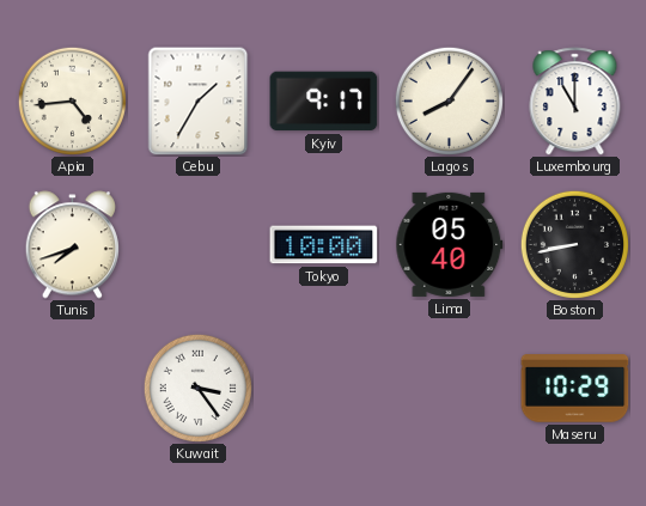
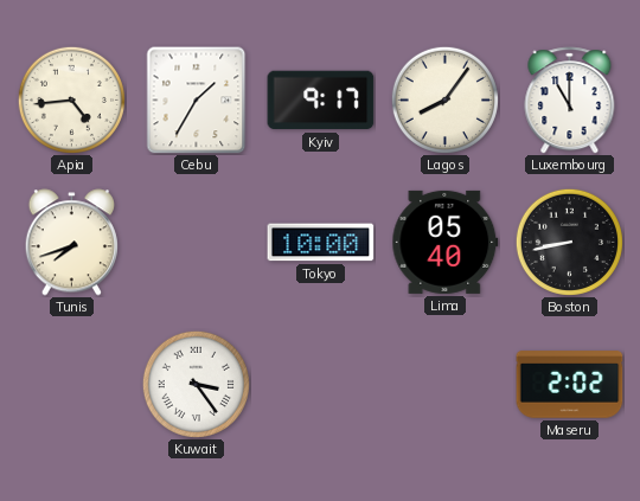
Maseru: 10:29 -> 2:02
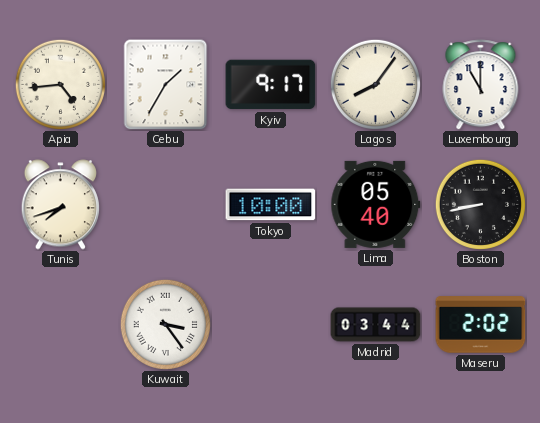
Madrid: none -> 03:44
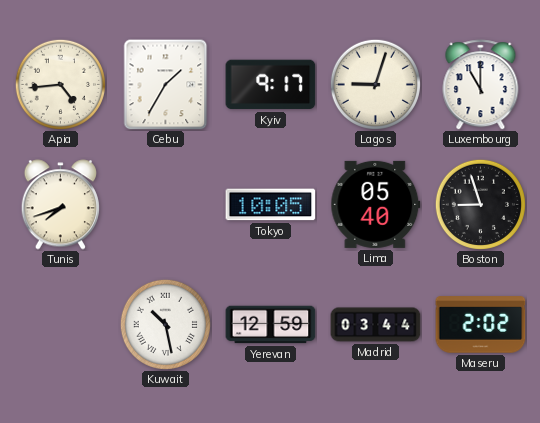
Lagos: 8:06 -> 9:03
Tokyo: 10:00 -> 10:05
Boston: 8:43 -> 8:57
Kuwait: 3:24 -> 10:28
Yerevan: none -> 12:59
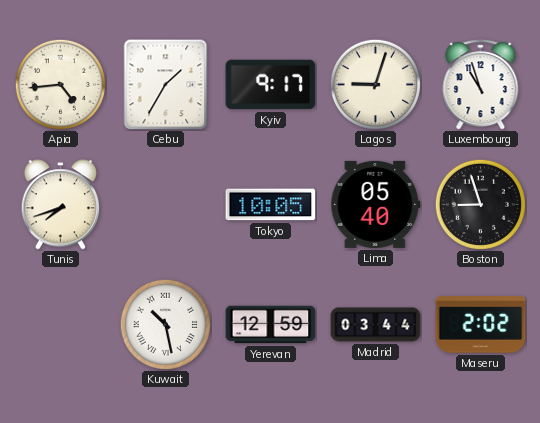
Luxembourg: 11:00 -> 10:57
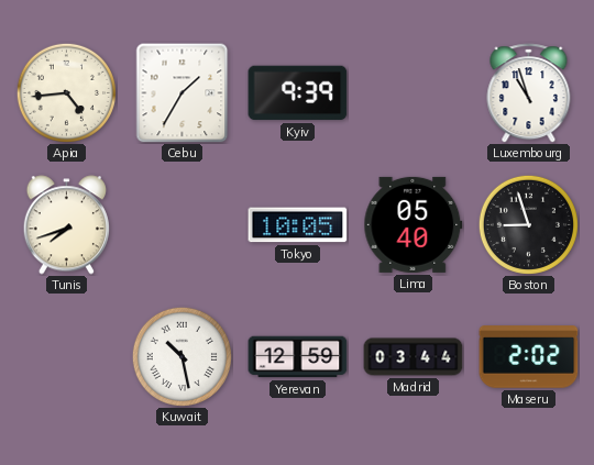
Kyiv: 9:17 -> 9:39
Lagos: 9:03 -> none
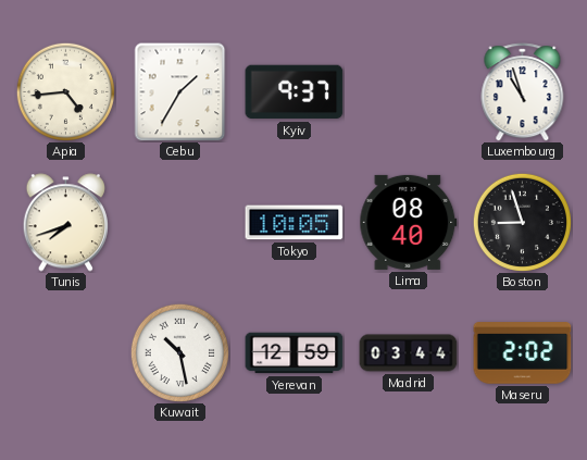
Kyiv: 9:39 -> 9:37
Lima: 05:40 -> 08:40
